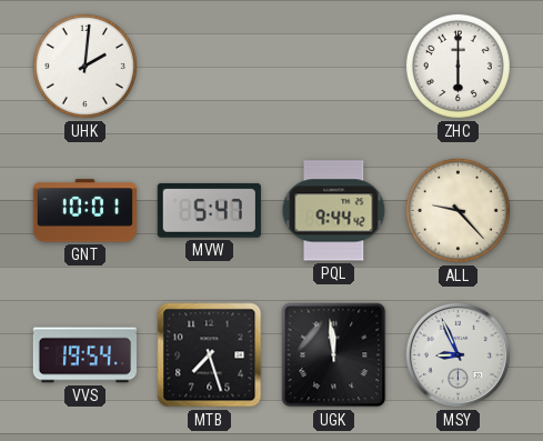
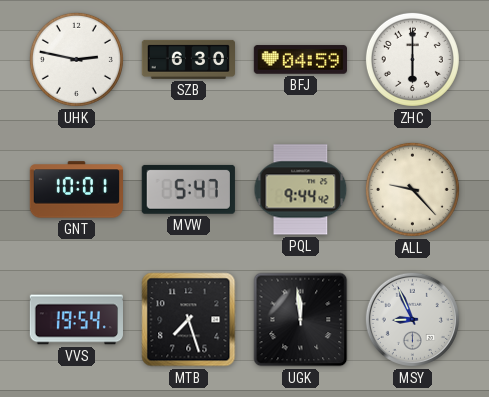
UHK: 2:01 -> 2:47
SZB: none -> 6:30
BFJ: none -> 04:59
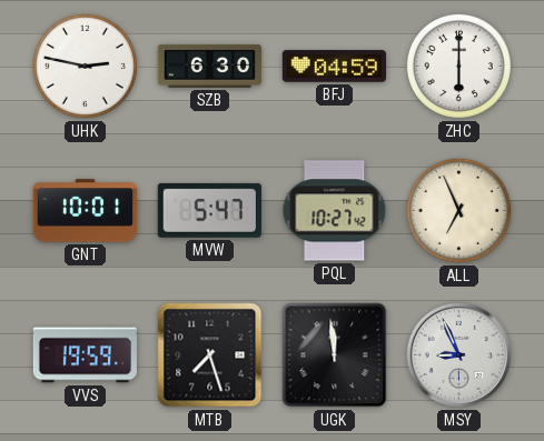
PQL: 9:44 -> 10:27
ALL: 9:23 -> 6:56
VVS: 19:54 -> 19:59
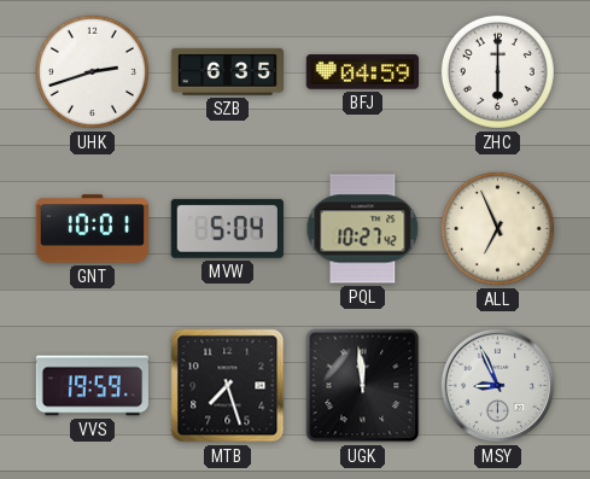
UHK: 2:47 -> 2:42
SZB: 6:30 -> 6:35
MVW: 5:47 -> 5:04
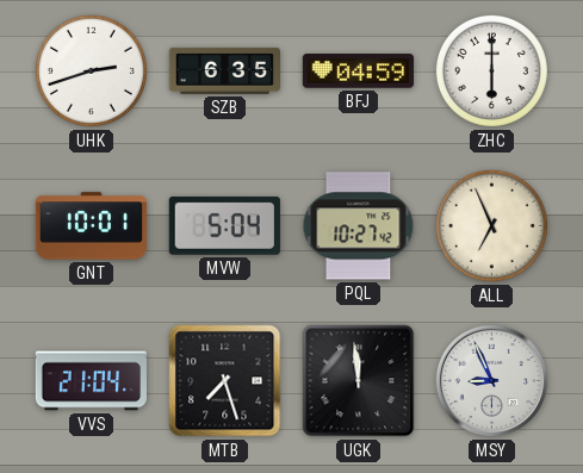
VVS: 19:59 -> 21:04
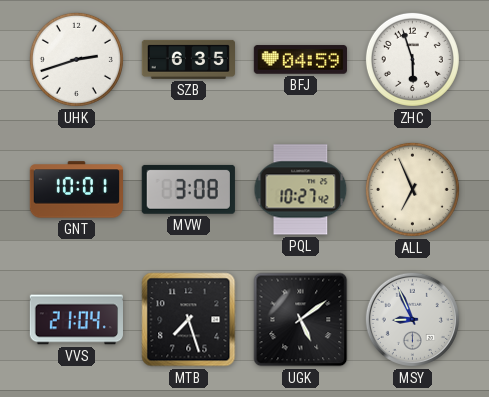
ZHC: 6:00 -> 5:57
MVW: 5:04 -> 3:08
UGK: 11:59 -> 5:09
